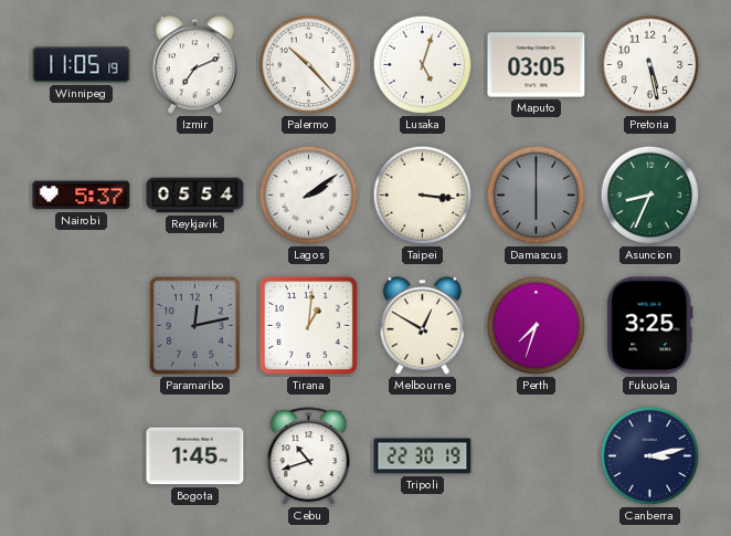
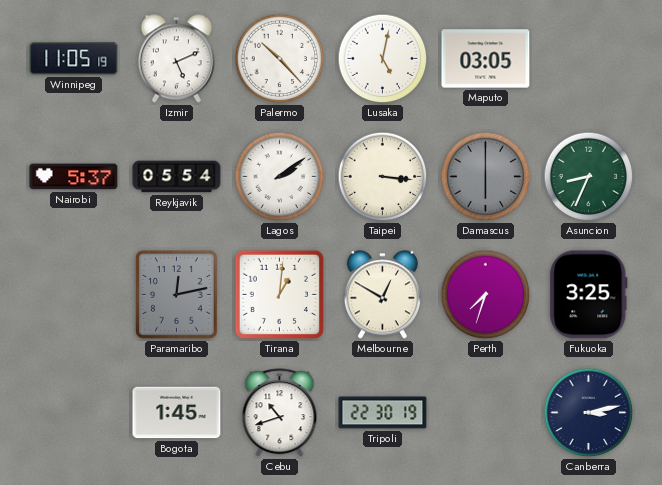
Izmir: 7:11 -> 5:11
Lusaka: 5:03 -> 5:02
Pretoria: 5:28 -> none
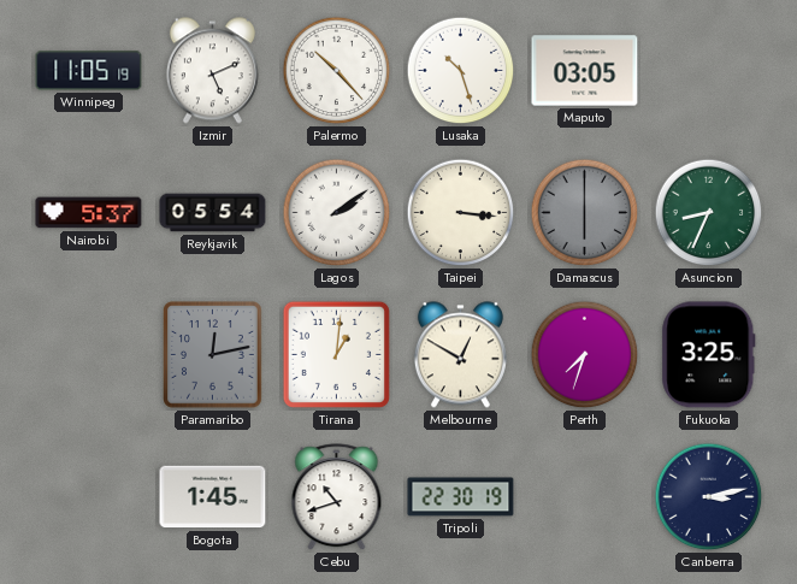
Lusaka: 5:02 -> 10:27
